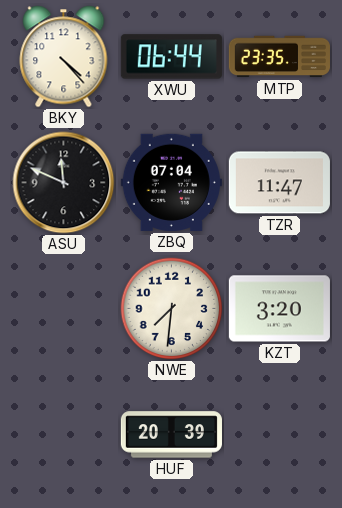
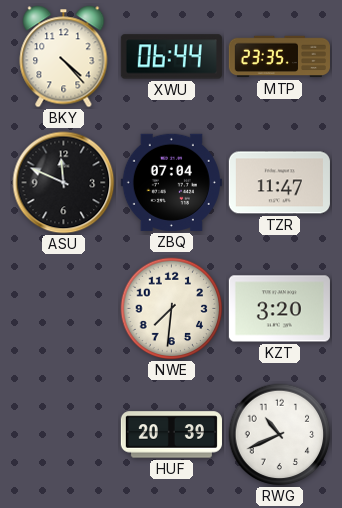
RWG: none -> 10:41
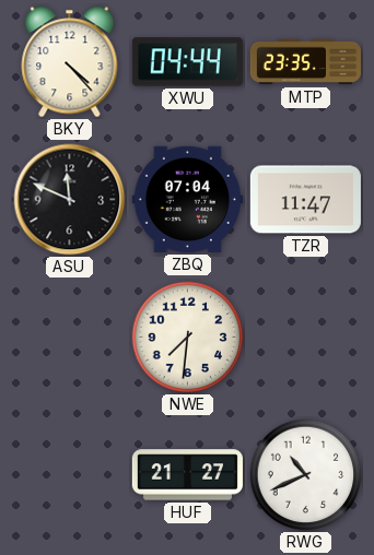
XWU: 06:44 -> 04:44
KZT: 3:20 -> none
HUF: 20:39 -> 21:27
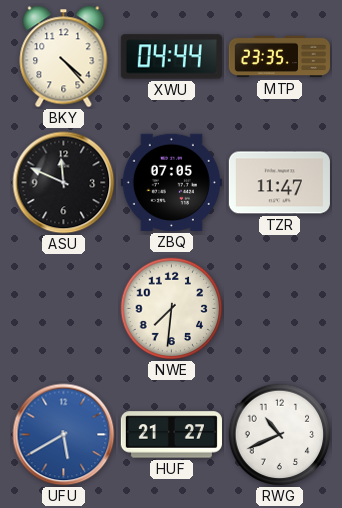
ZBQ: 07:04 -> 07:05
UFU: none -> 5:40
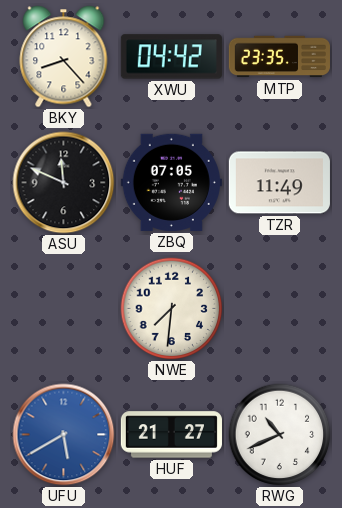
BKY: 4:23 -> 8:23
XWU: 04:44 -> 04:42
TZR: 11:47 -> 11:49
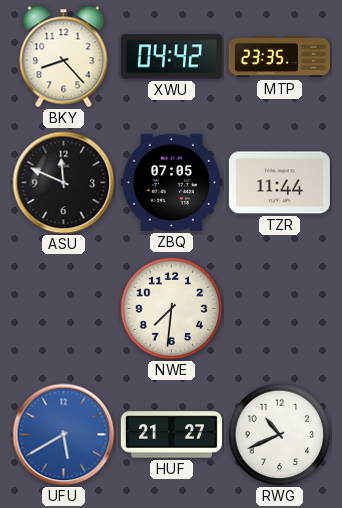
TZR: 11:49 -> 11:44
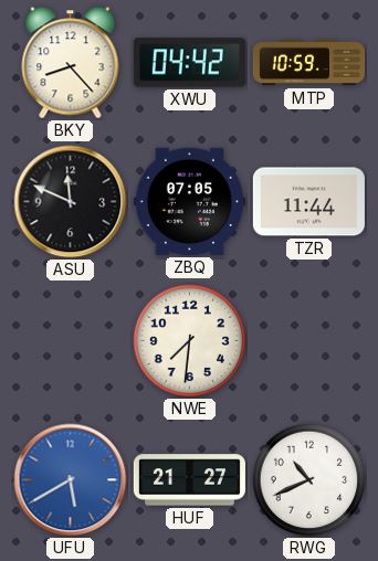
MTP: 23:35 -> 10:59
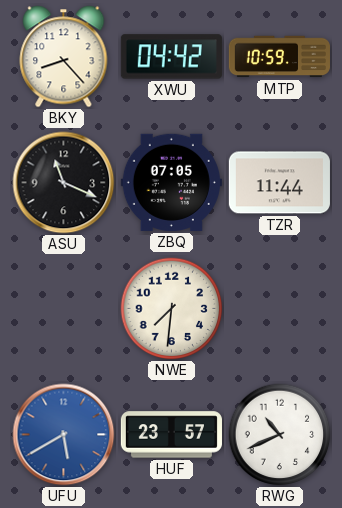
ASU: 11:49 -> 11:19
HUF: 21:27 -> 23:57
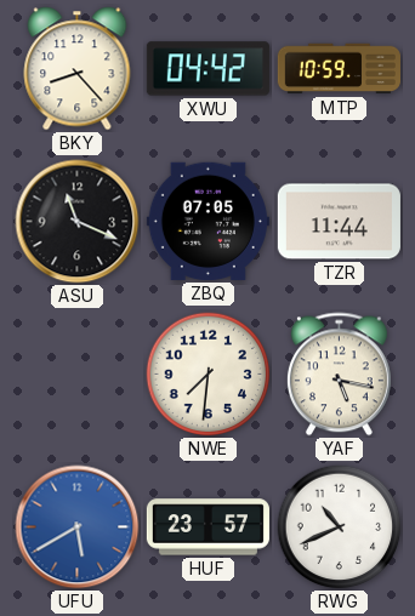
YAF: none -> 5:17
